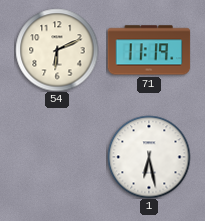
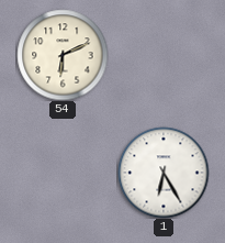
71: 11:19 -> none
1: 6:28 -> 6:25
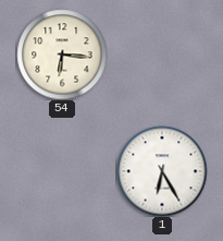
54: 6:11 -> 6:16
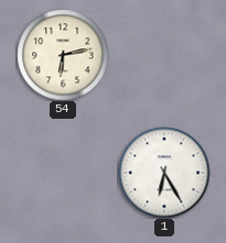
54: 6:16 -> 6:13
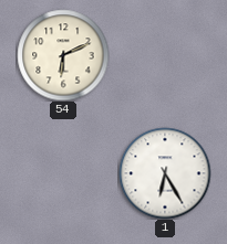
54: 6:13 -> 6:11
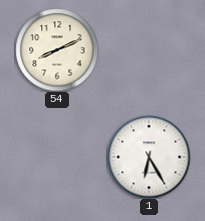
54: 6:11 -> 8:11
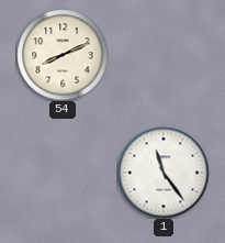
1: 6:25 -> 11:24
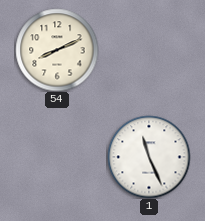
1: 11:24 -> 11:26
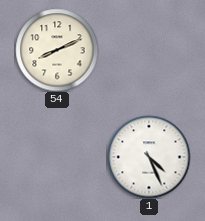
1: 11:26 -> 4:26
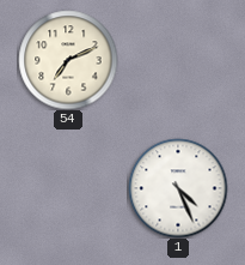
54: 8:11 -> 7:11
